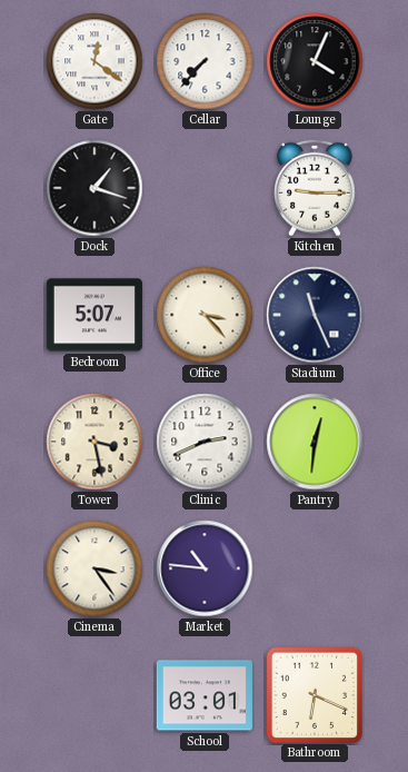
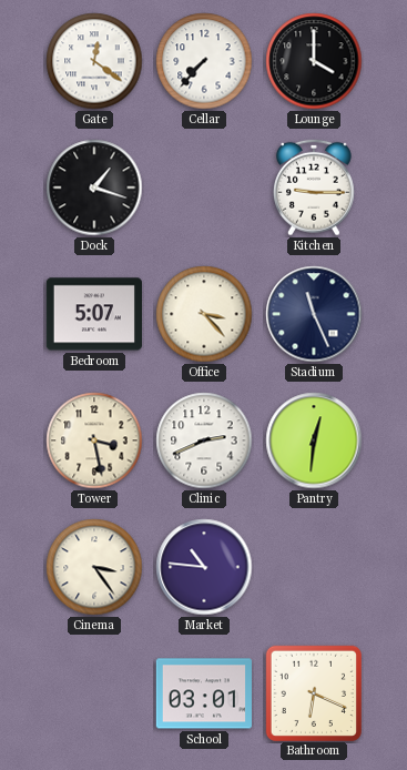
Lounge: 4:04 -> 4:00
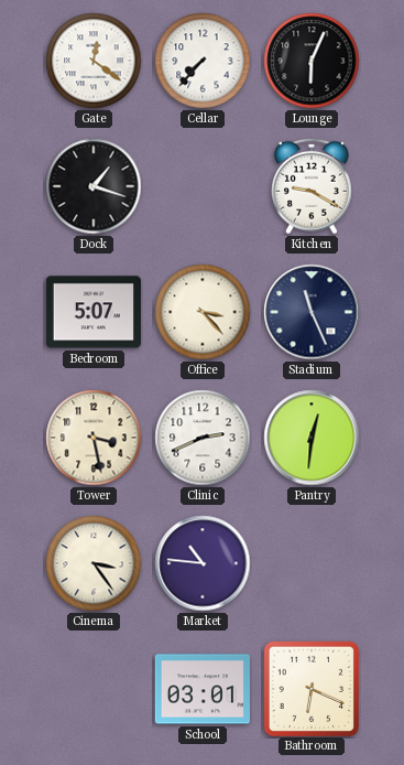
Lounge: 4:00 -> 6:04
Kitchen: 9:15 -> 9:20
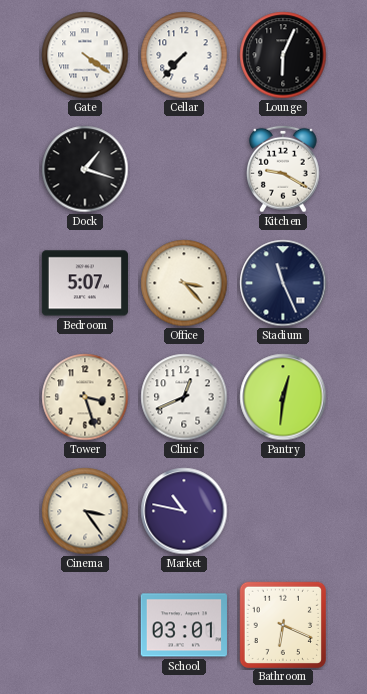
Gate: 12:21 -> 4:21
Tower: 3:28 -> 3:27
Clinic: 2:41 -> 12:41
Market: 10:46 -> 10:47
